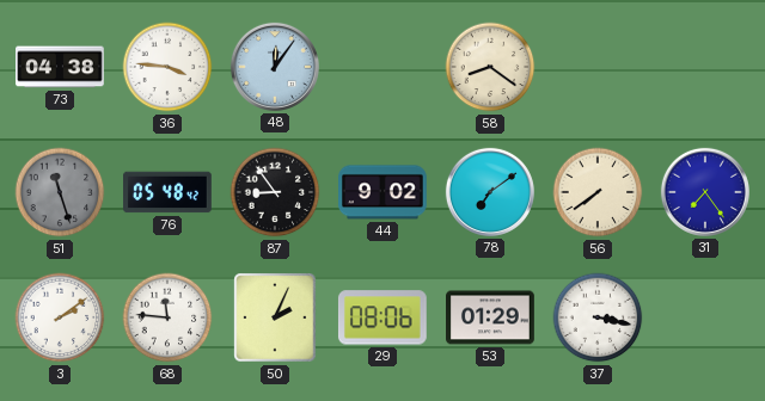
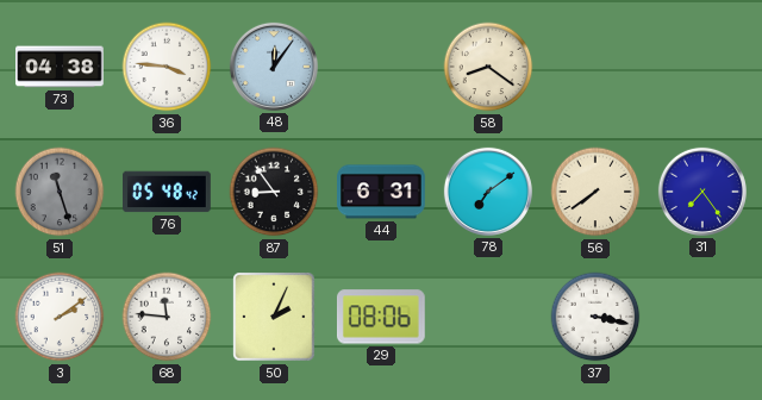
44: 9:02 -> 6:31
53: 01:29 -> none
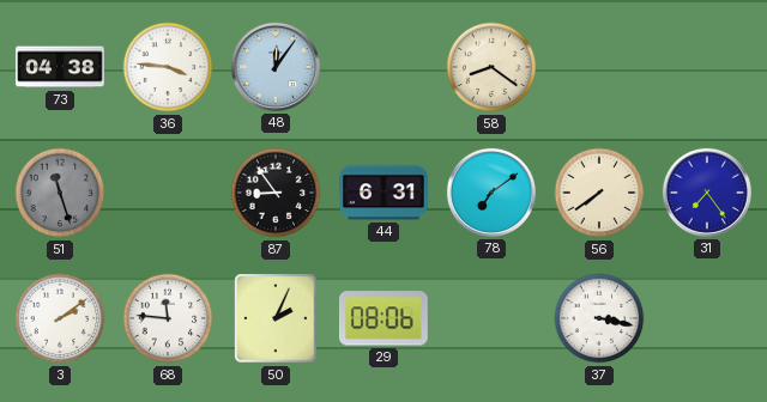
76: 05:48 -> none
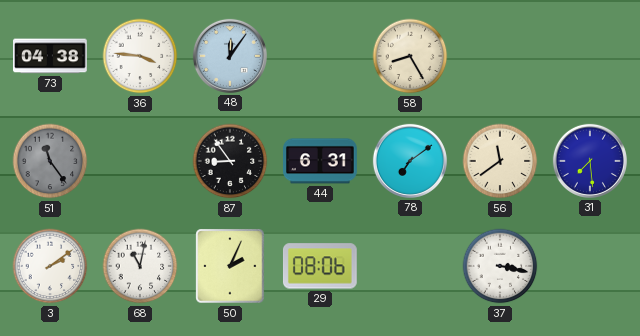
58: 8:21 -> 8:25
51: 11:27 -> 11:24
56: 7:39 -> 11:39
31: 7:24 -> 7:29
68: 11:46 -> 11:02
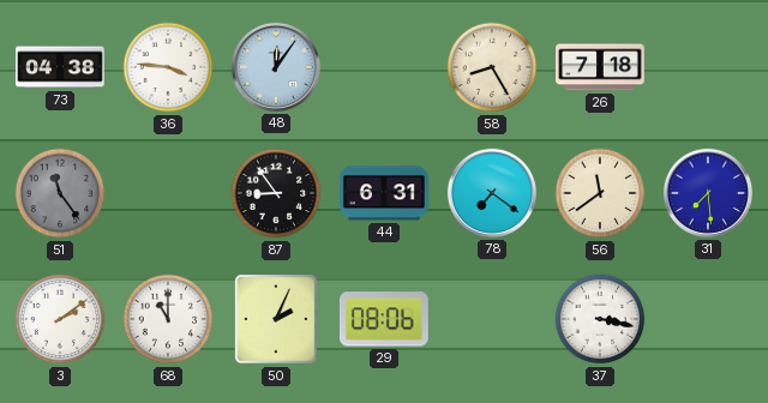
26: none -> 7:18
78: 7:09 -> 7:21
68: 11:02 -> 11:00
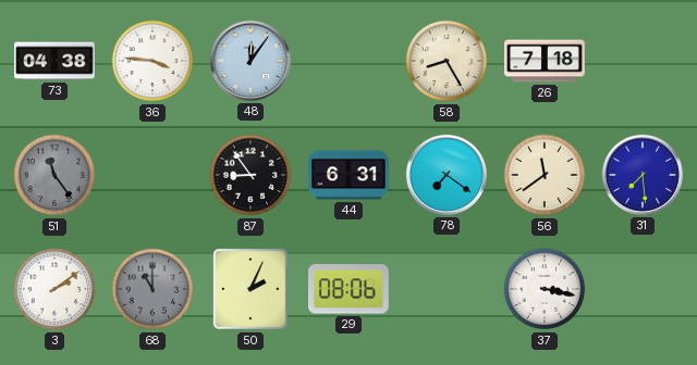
68 dial: white -> grey
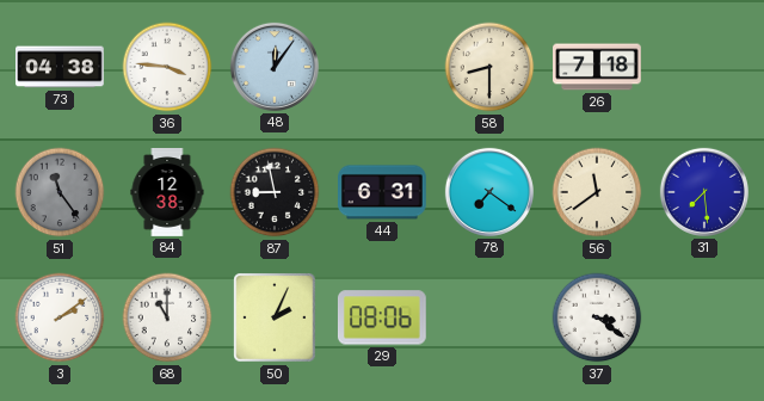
58: 8:25 -> 8:30
84: none -> 12:38
87: 8:54 -> 8:58
68 dial: grey -> white
37: 3:17 -> 3:21
